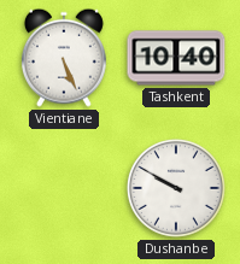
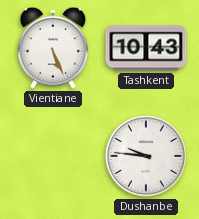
Tashkent: 10:40 -> 10:43
Dushanbe: 9:50 -> 9:46
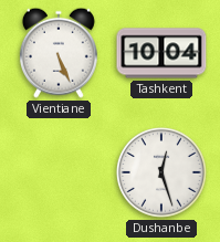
Tashkent: 10:43 -> 10:04
Dushanbe: 9:46 -> 12:27
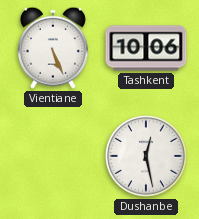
Tashkent: 10:04 -> 10:06
Dushanbe: 12:27 -> 12:28
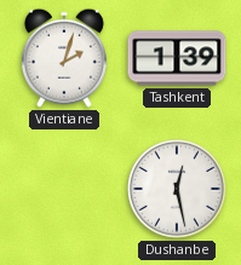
Vientiane: 5:26 -> 2:03
Tashkent: 10:06 -> 1:39
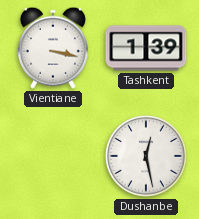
Vientiane: 2:03 -> 3:17
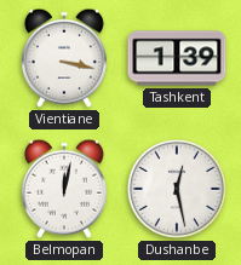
Belmopan: none -> 12:02
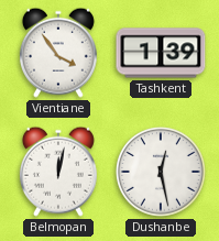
Vientiane: 3:17 -> 3:54
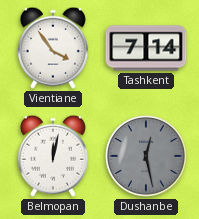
Tashkent: 1:39 -> 7:14
Dushanbe dial: white -> grey
